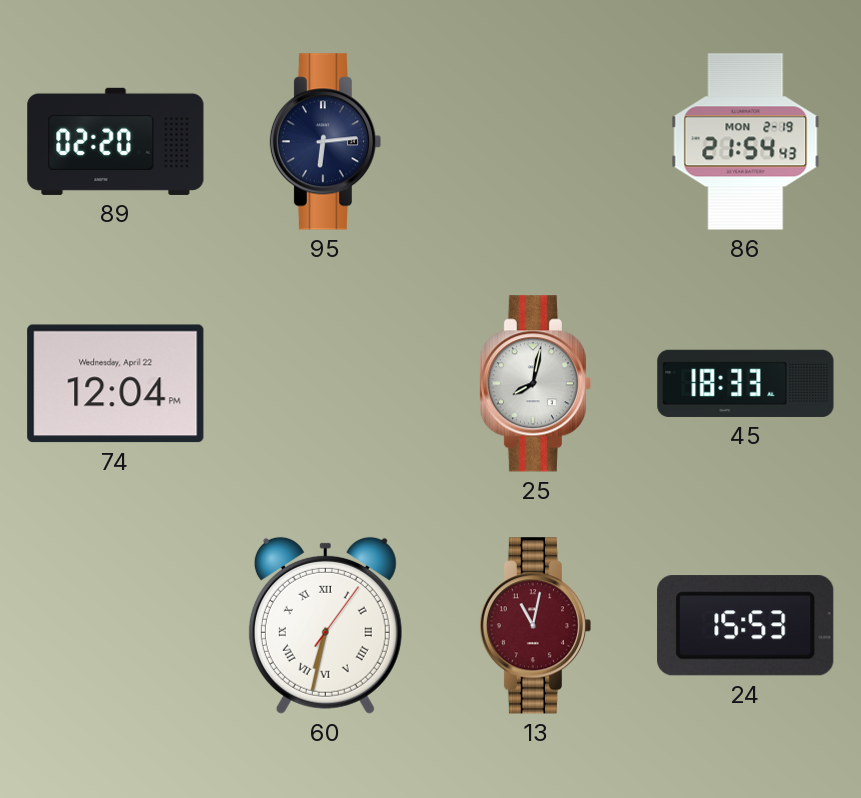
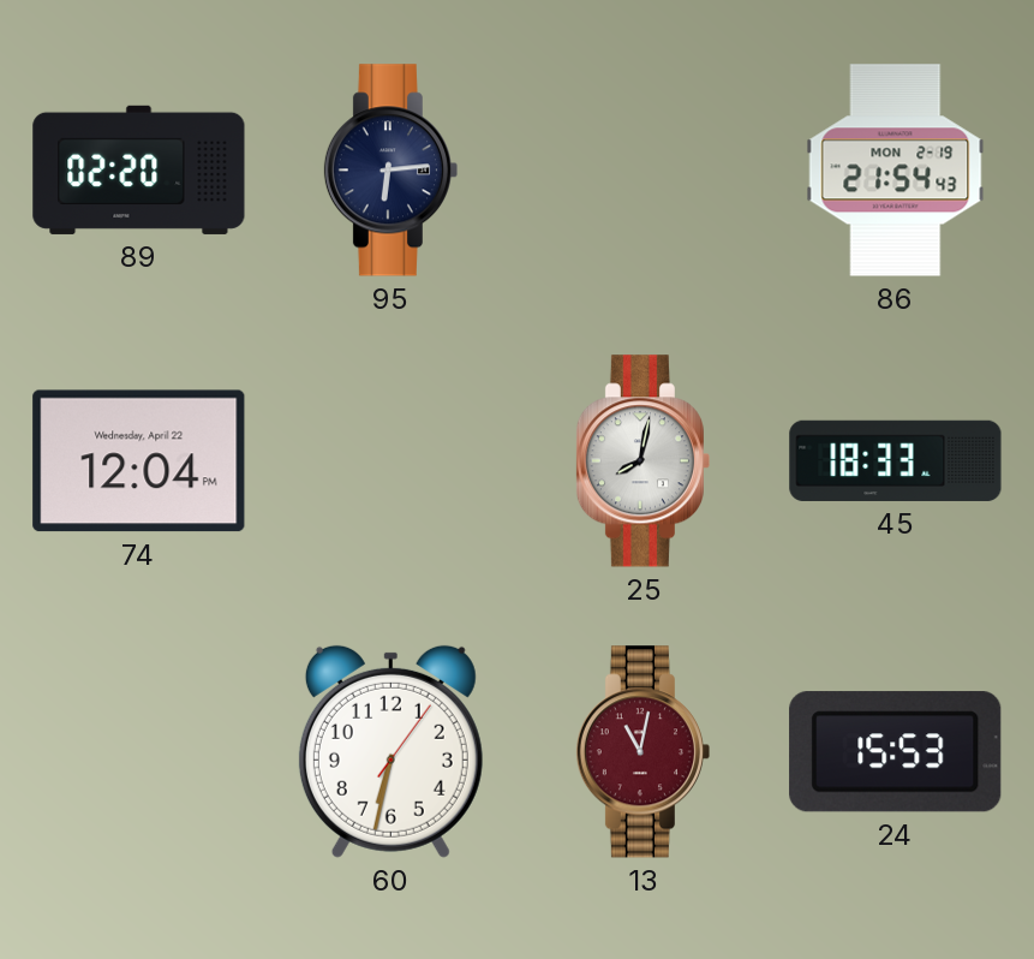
60 numerals: Roman -> Arabic
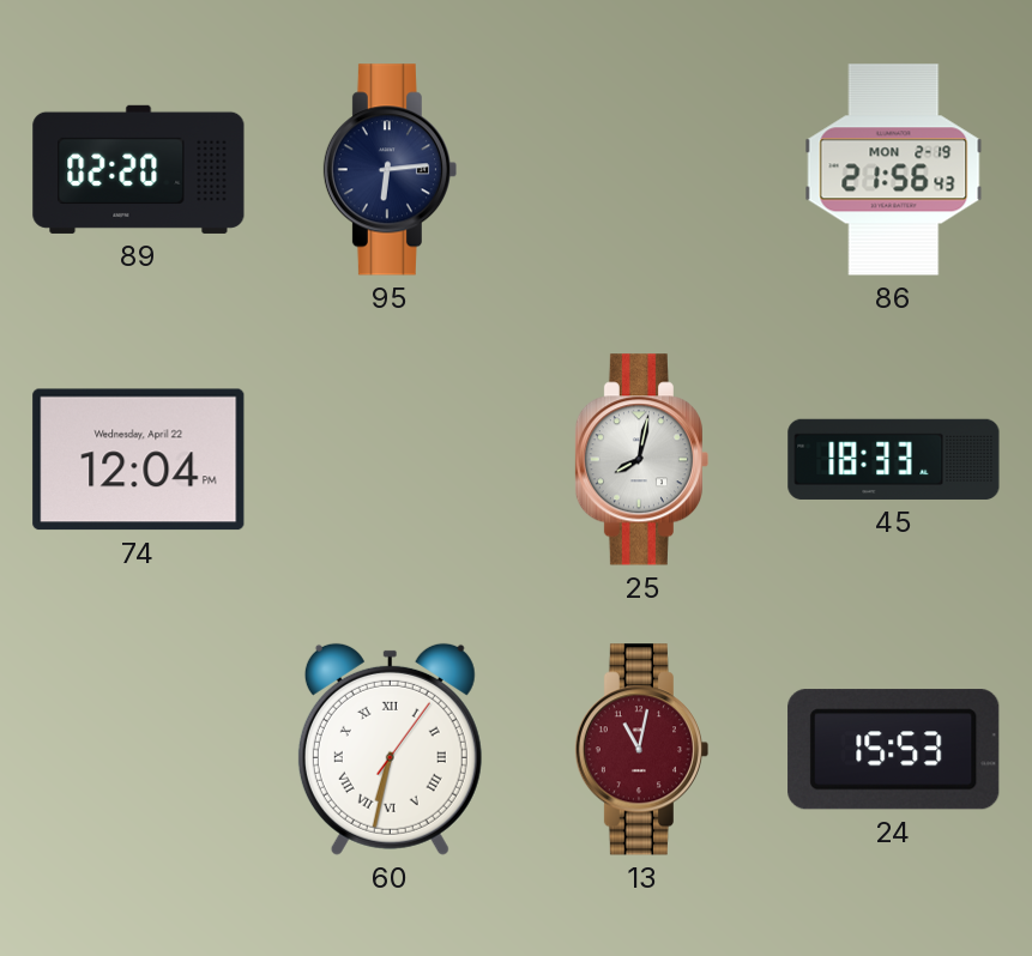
86: 21:54 -> 21:56
60 numerals: Arabic -> Roman
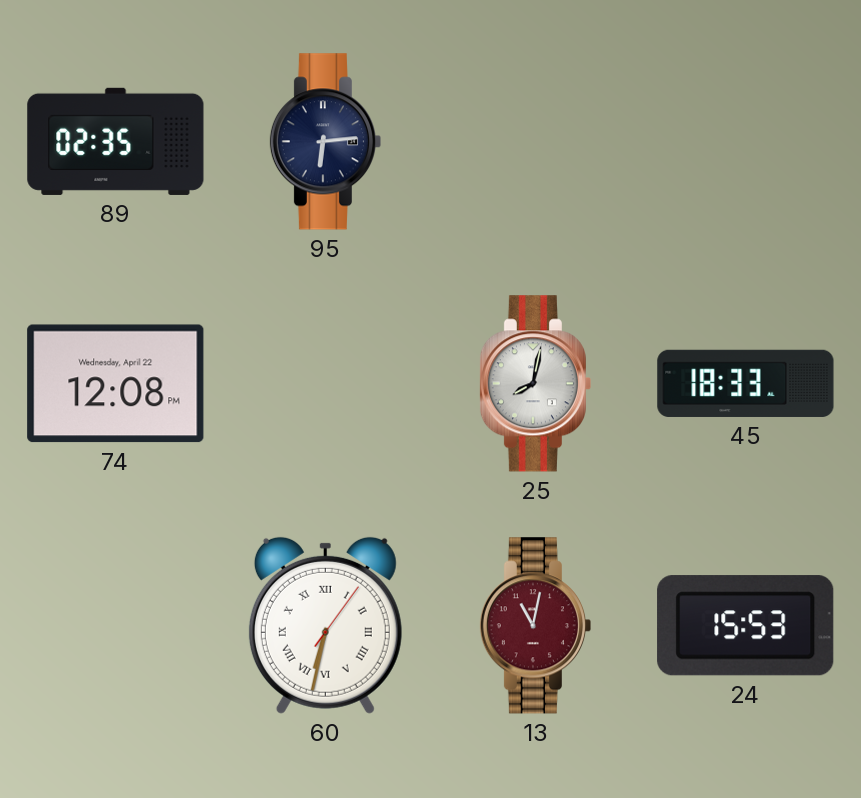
89: 02:20 -> 02:35
86: 21:56 -> none
74: 12:04 -> 12:08
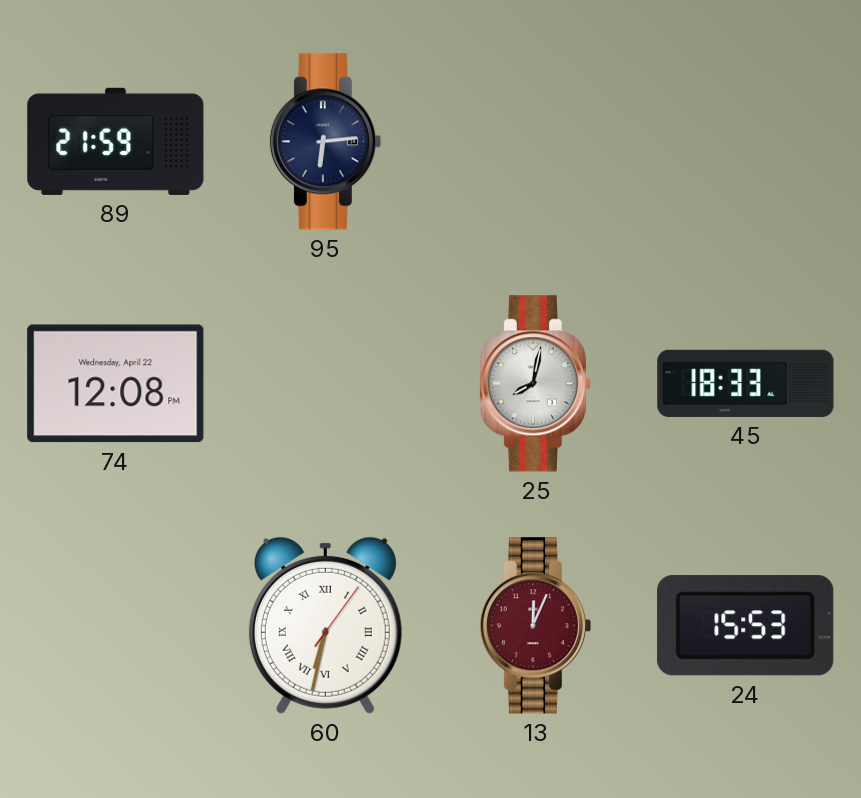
89: 02:35 -> 21:59
13: 11:02 -> 12:04
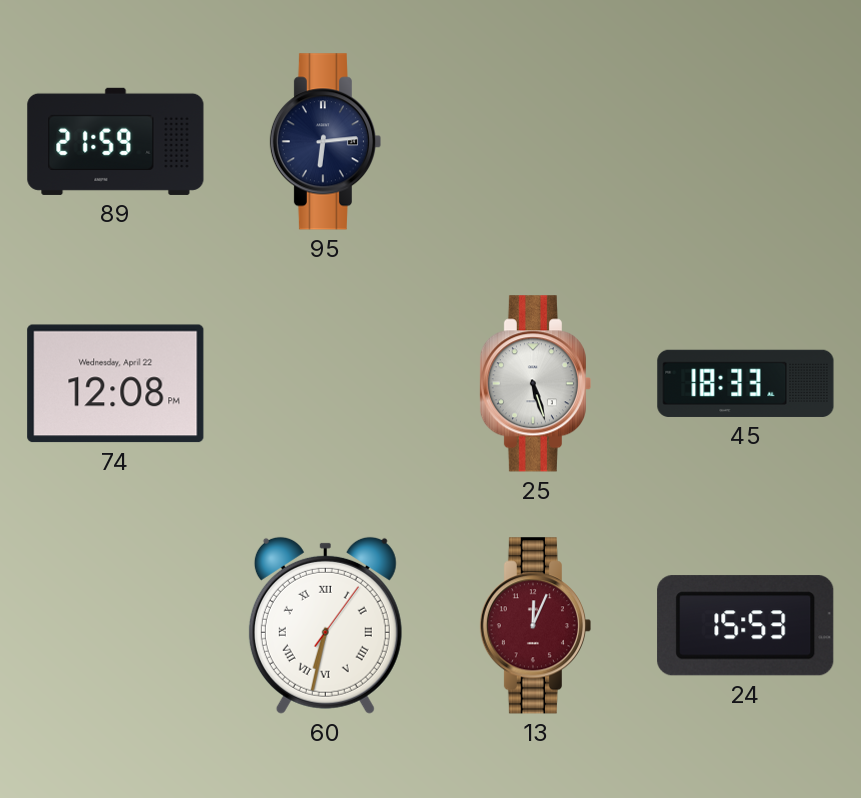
25: 8:02 -> 5:27
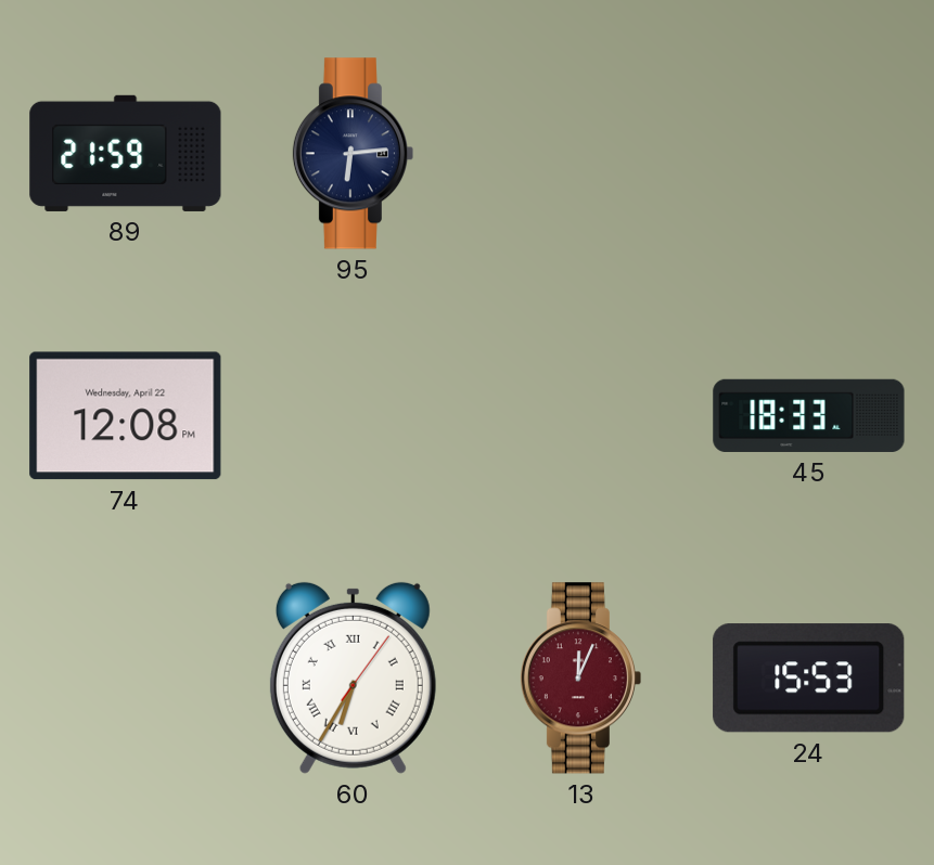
25: 5:27 -> none
60: 6:32 -> 6:35
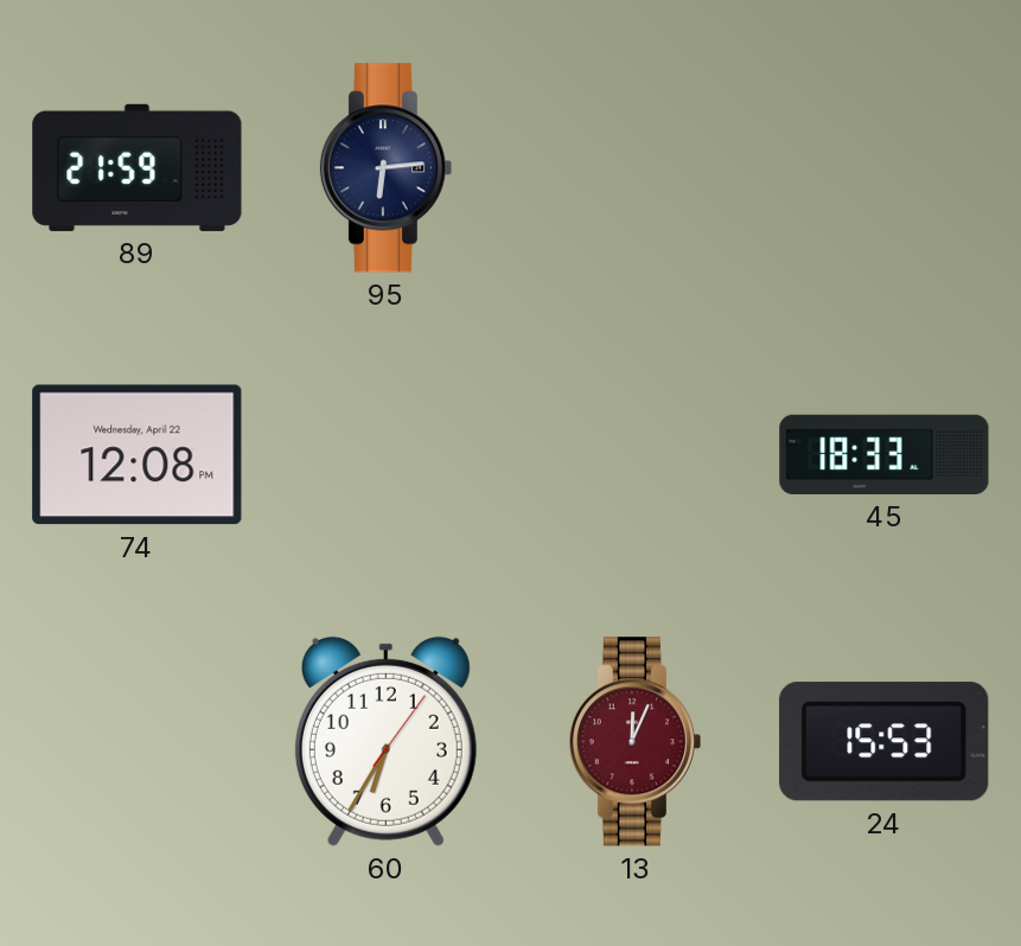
60 numerals: Roman -> Arabic
